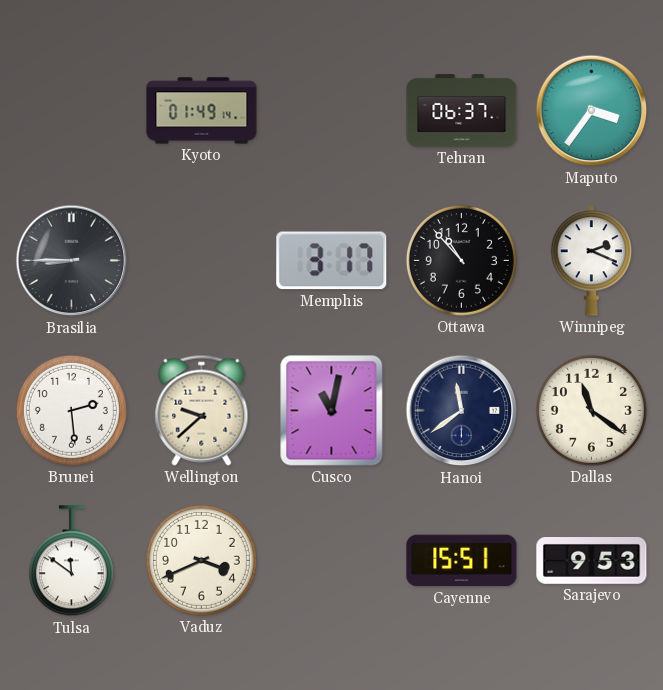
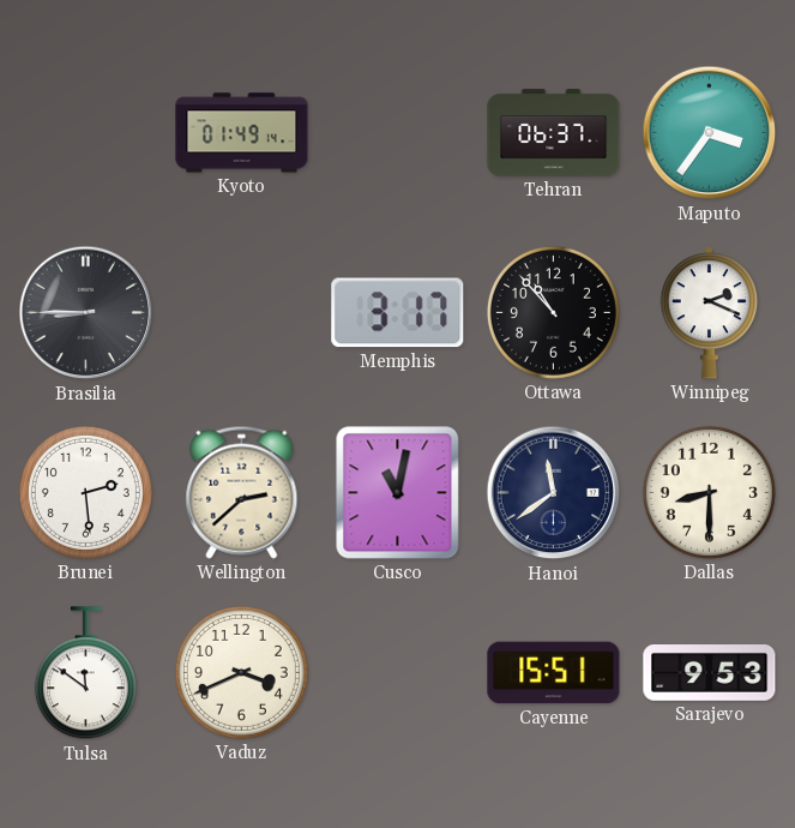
Wellington: 9:38 -> 2:38
Dallas: 11:21 -> 8:30
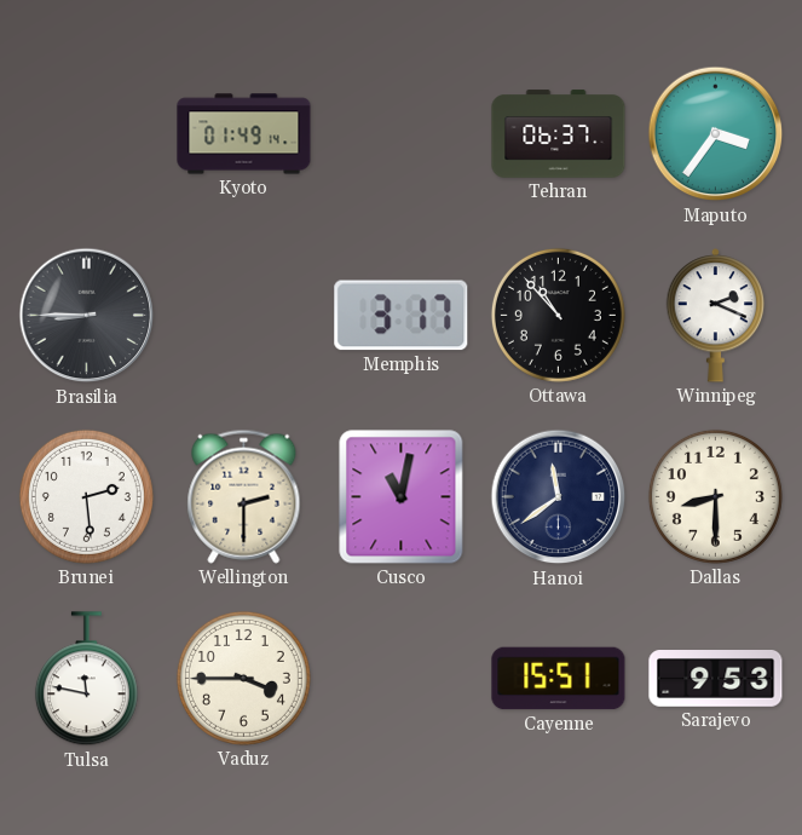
Wellington: 2:38 -> 2:30
Tulsa: 11:51 -> 11:47
Vaduz: 3:41 -> 3:45
